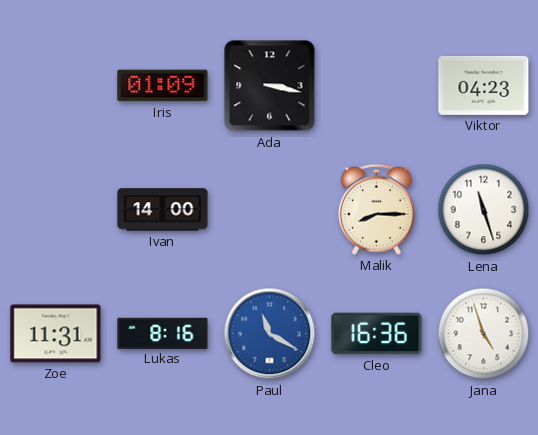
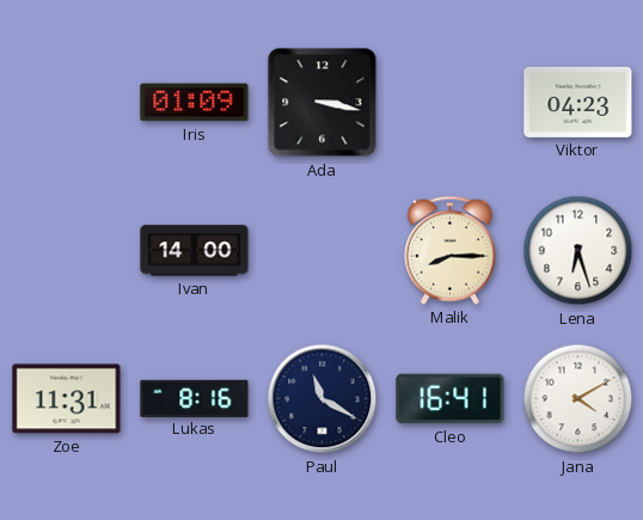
Lena: 11:27 -> 6:27
Paul dial: blue -> navy
Cleo: 16:36 -> 16:41
Jana: 4:57 -> 4:10
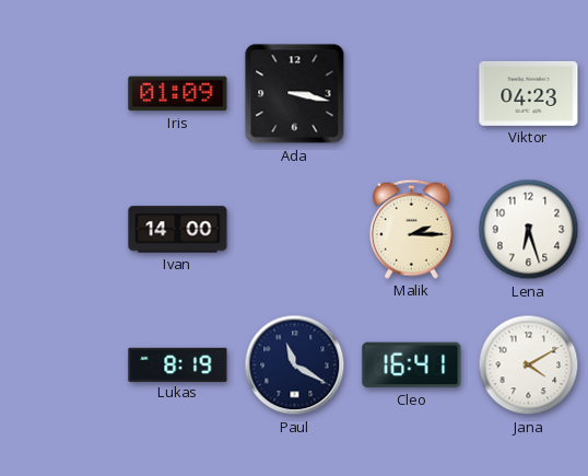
Malik: 8:15 -> 2:15
Zoe: 11:31 -> none
Lukas: 8:16 -> 8:19
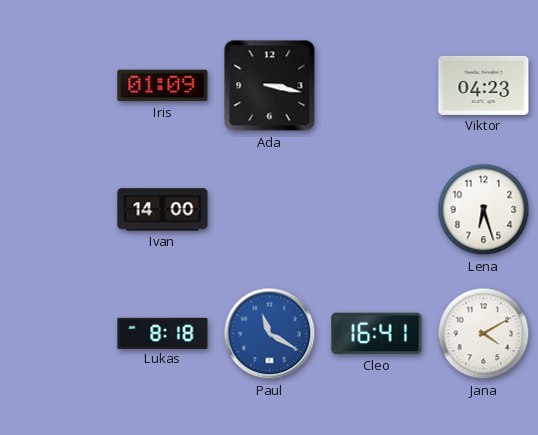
Malik: 2:15 -> none
Lukas: 8:19 -> 8:18
Paul dial: navy -> blue
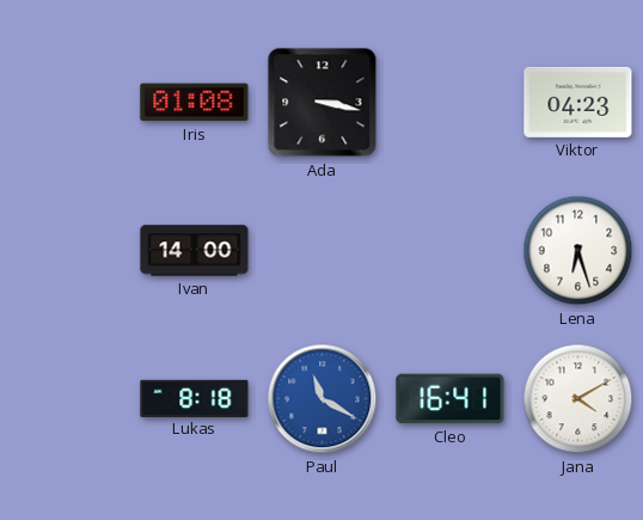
Iris: 01:09 -> 01:08
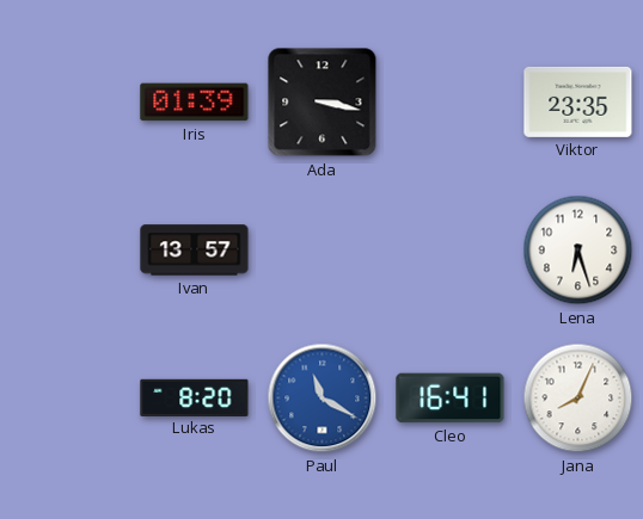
Iris: 01:08 -> 01:39
Viktor: 04:23 -> 23:35
Ivan: 14:00 -> 13:57
Lukas: 8:18 -> 8:20
Jana: 4:10 -> 8:04
